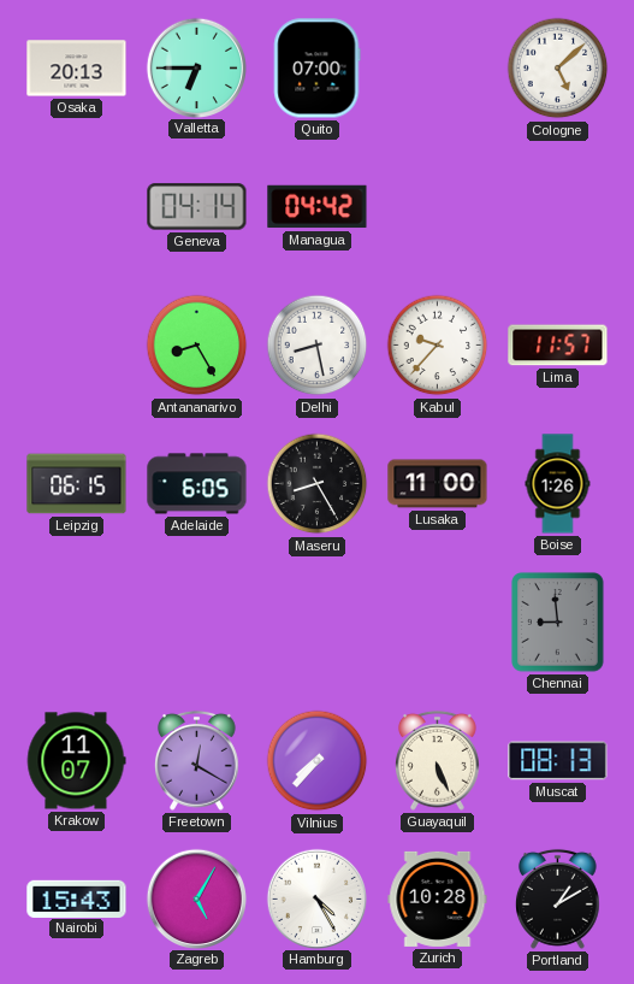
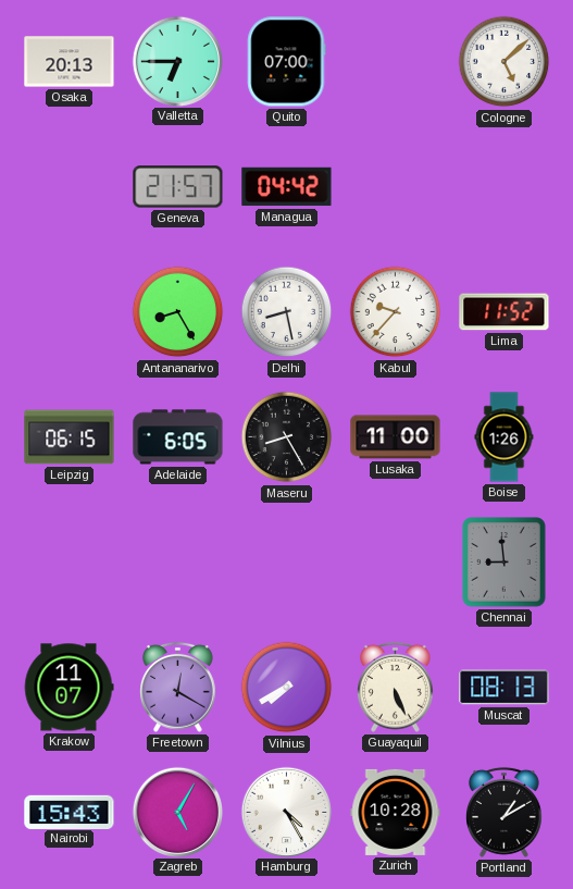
Geneva: 04:14 -> 21:57
Lima: 11:57 -> 11:52
Vilnius: 7:37 -> 7:40
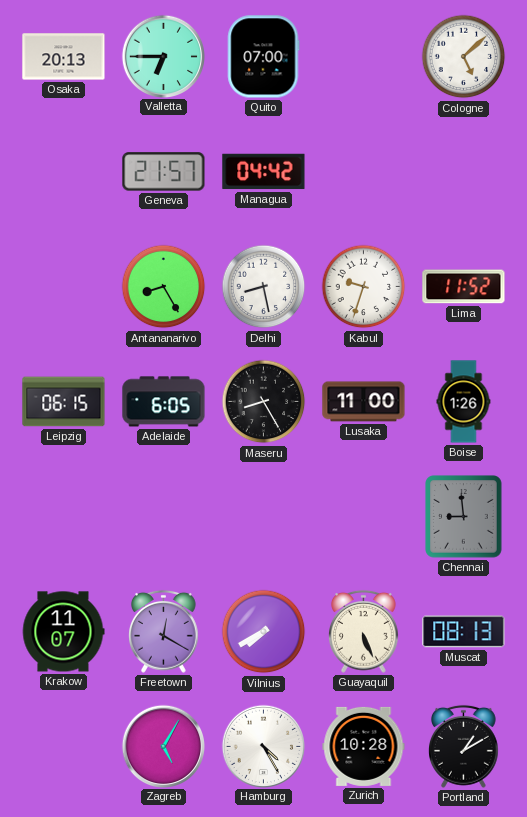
Kabul: 9:37 -> 9:33
Nairobi: 15:43 -> none
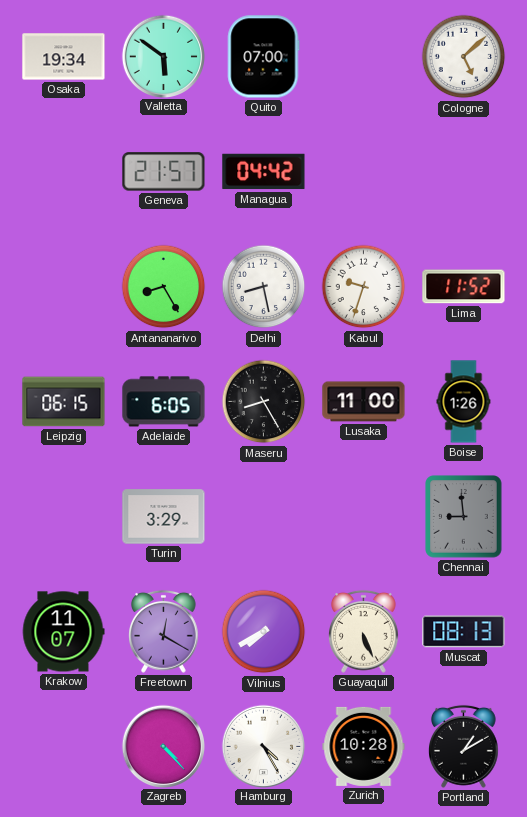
Osaka: 20:13 -> 19:34
Valletta: 6:45 -> 5:51
Turin: none -> 3:29
Zagreb: 5:05 -> 4:23
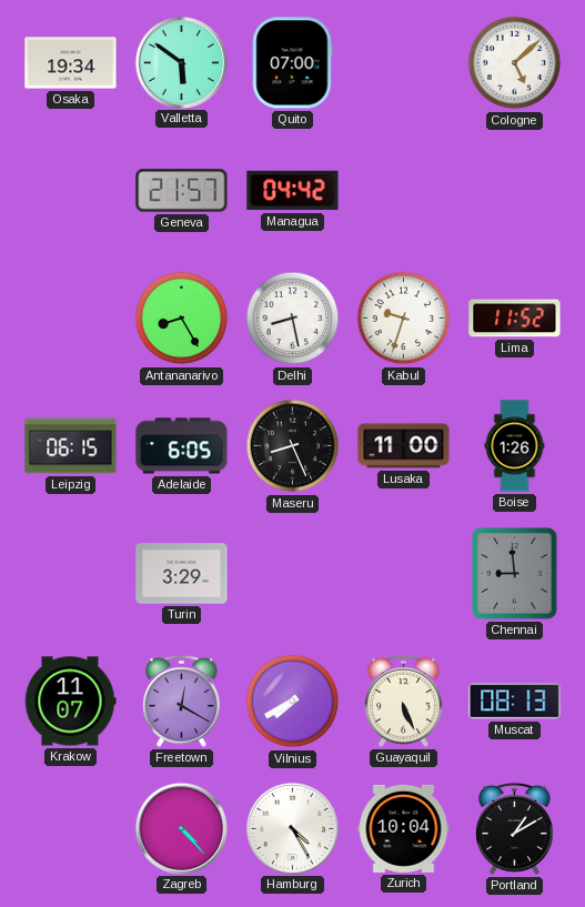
Maseru: 8:25 -> 8:26
Zurich: 10:28 -> 10:04
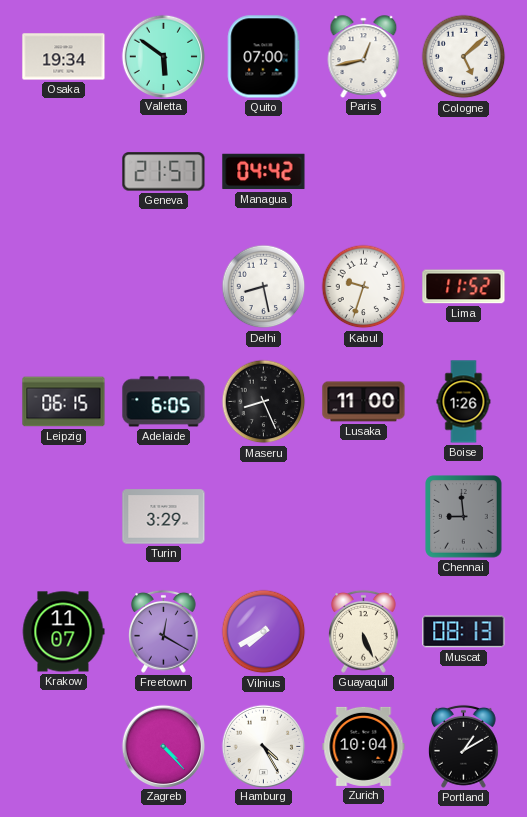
Paris: none -> 12:43
Antananarivo: 8:25 -> none
